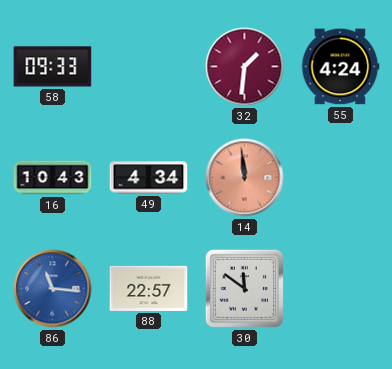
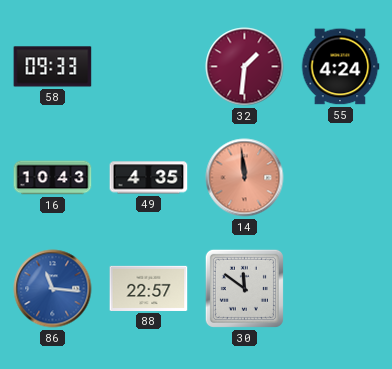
49: 4:34 -> 4:35
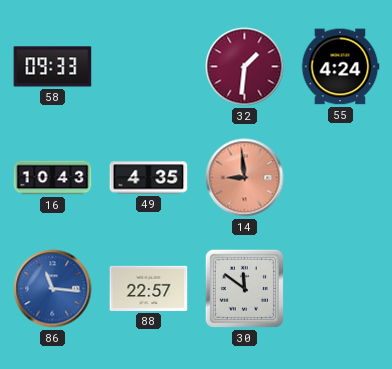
14: 11:59 -> 8:59
